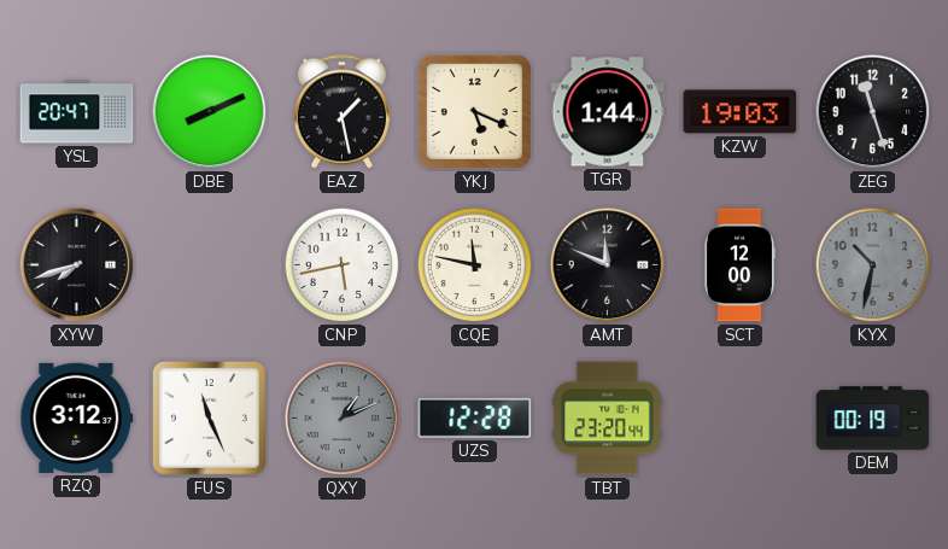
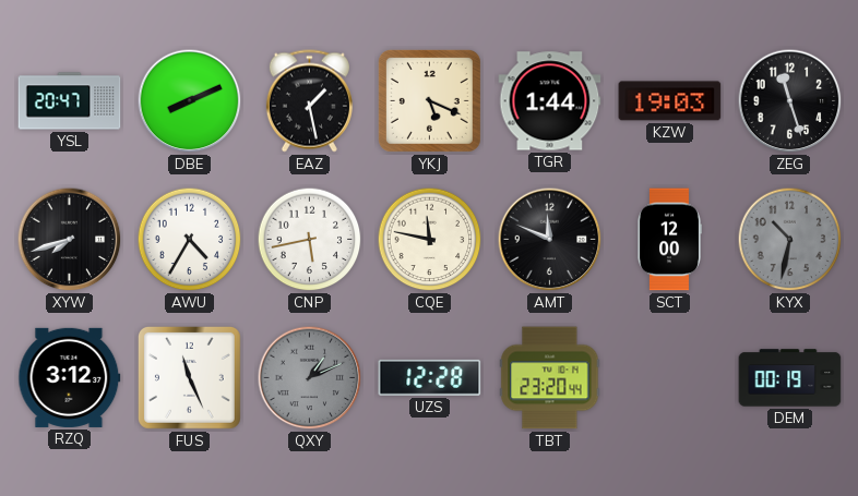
AWU: none -> 4:35
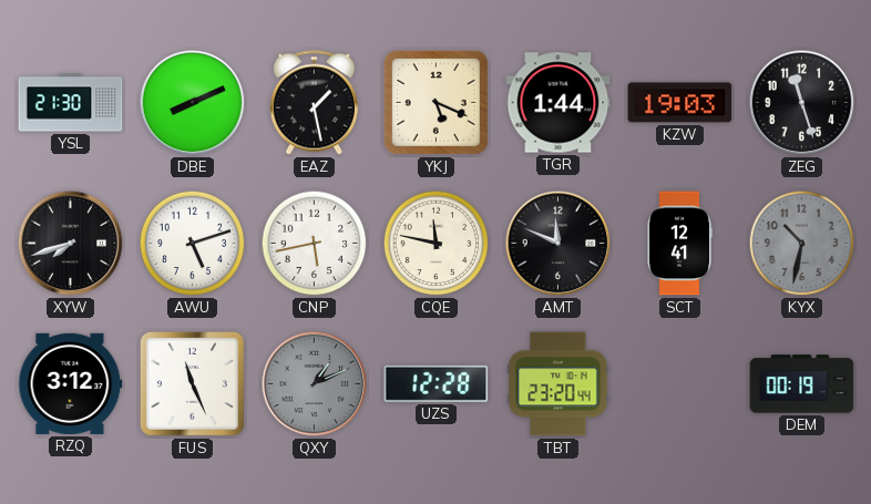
YSL: 20:47 -> 21:30
AWU: 4:35 -> 5:12
SCT: 12:00 -> 12:41
